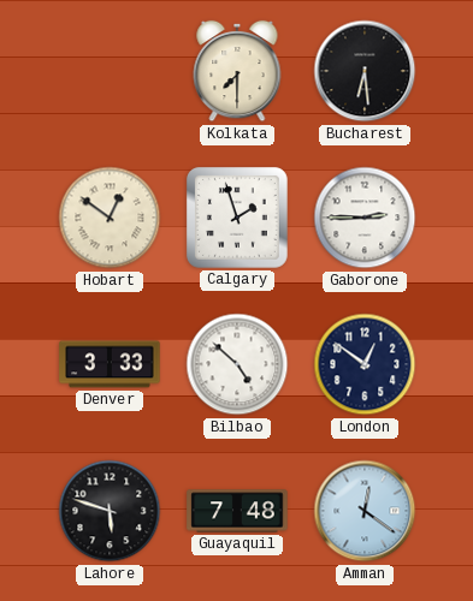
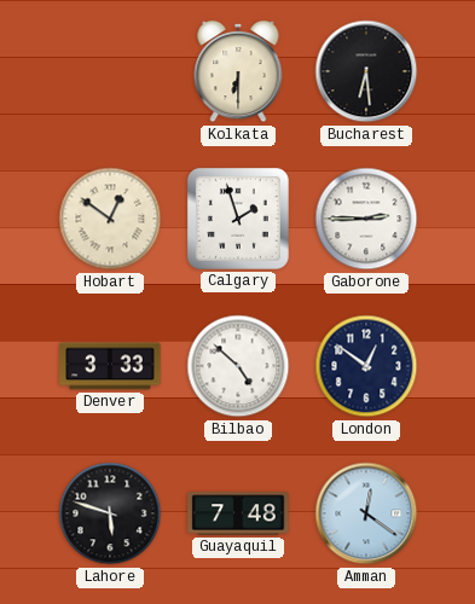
Kolkata: 7:30 -> 6:30
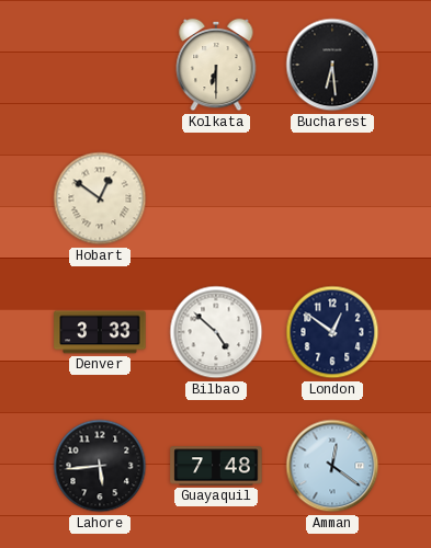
Calgary: 1:57 -> none
Gaborone: 2:45 -> none
Lahore: 5:48 -> 5:44
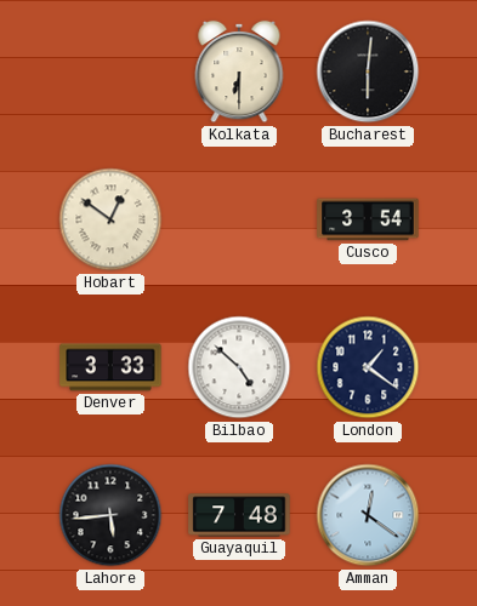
Bucharest: 6:29 -> 6:01
Cusco: none -> 3:54
London: 12:51 -> 1:21
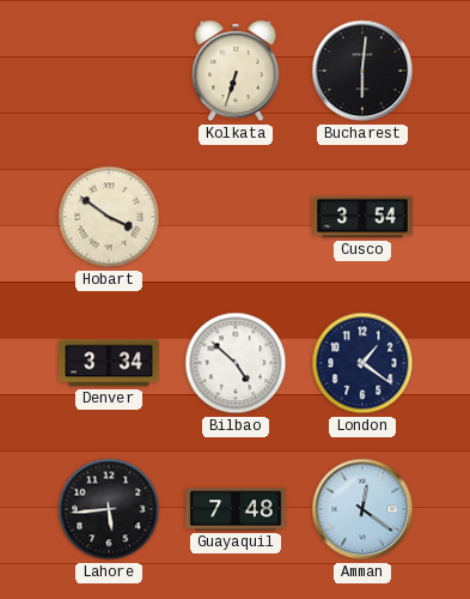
Kolkata: 6:30 -> 6:33
Hobart: 12:51 -> 3:51
Denver: 3:33 -> 3:34
